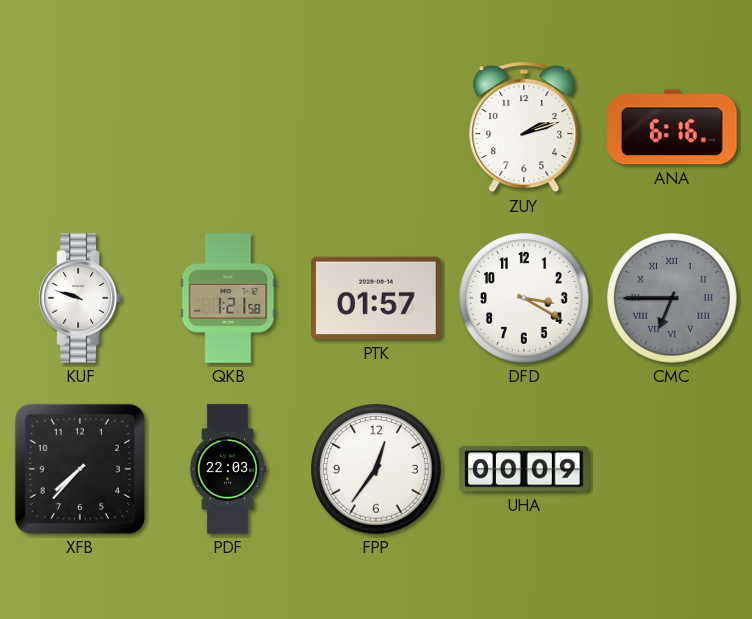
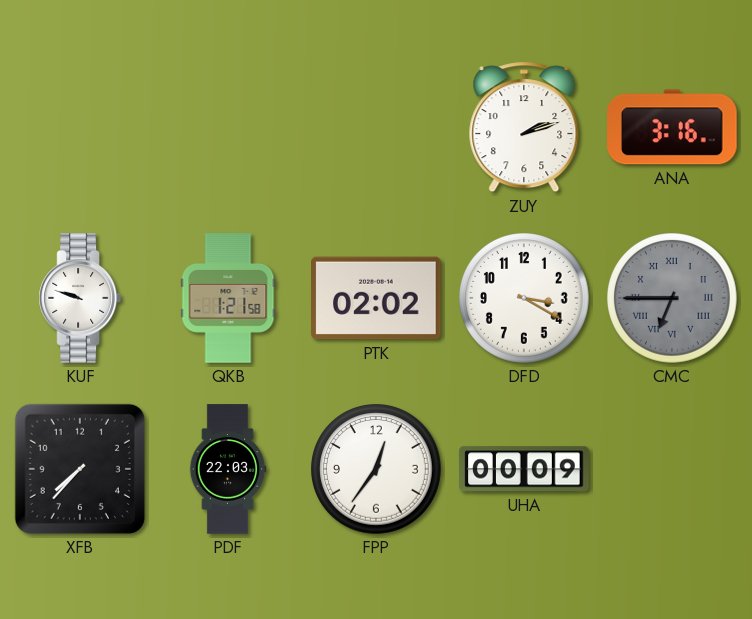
ANA: 6:16 -> 3:16
PTK: 01:57 -> 02:02
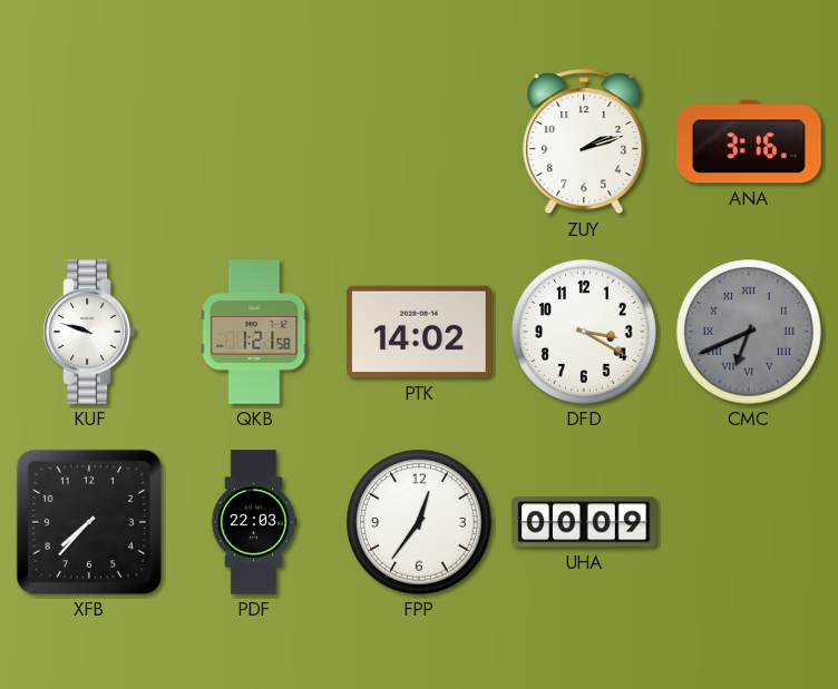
PTK: 02:02 -> 14:02
CMC: 6:45 -> 6:41
